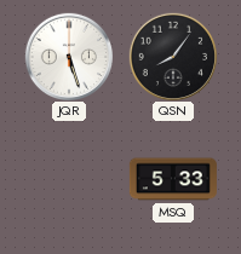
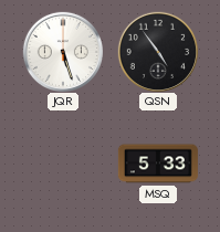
QSN: 8:06 -> 4:54
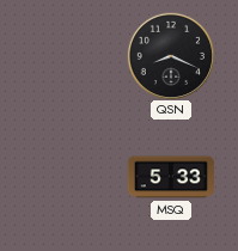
JQR: 5:27 -> none
QSN: 4:54 -> 8:19
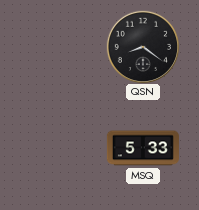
QSN: 8:19 -> 8:21
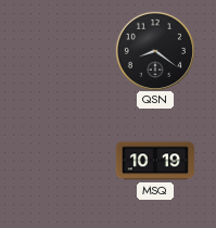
MSQ: 5:33 -> 10:19
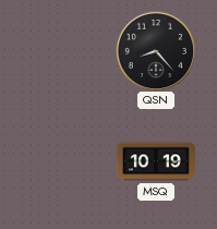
QSN: 8:21 -> 8:23
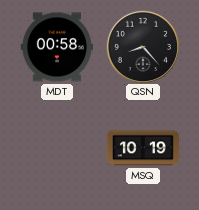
MDT: none -> 00:58
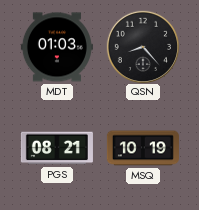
MDT: 00:58 -> 01:03
PGS: none -> 08:21
